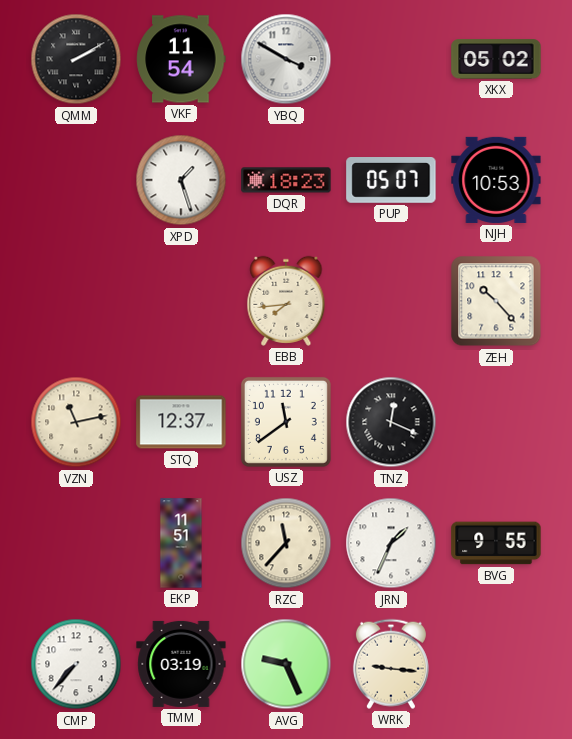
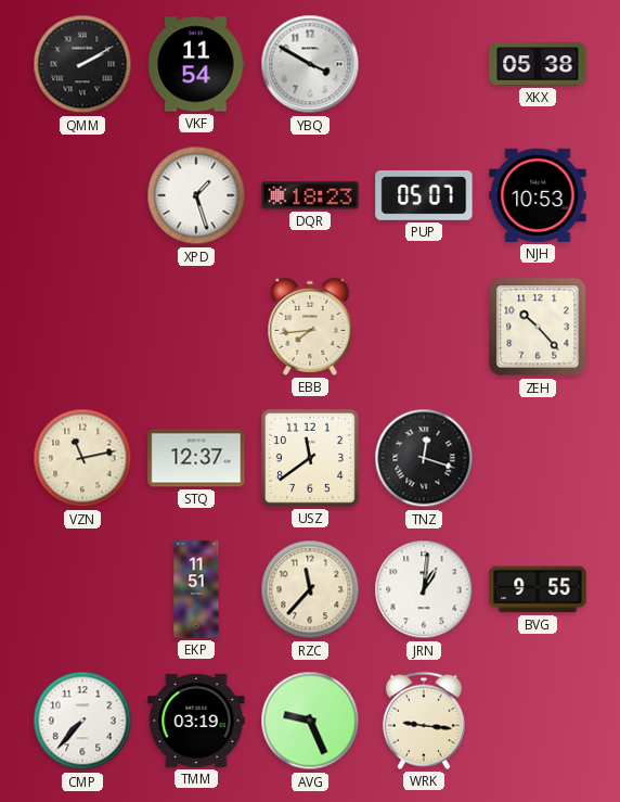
XKX: 05:02 -> 05:38
TNZ: 12:19 -> 12:18
JRN: 1:34 -> 1:01
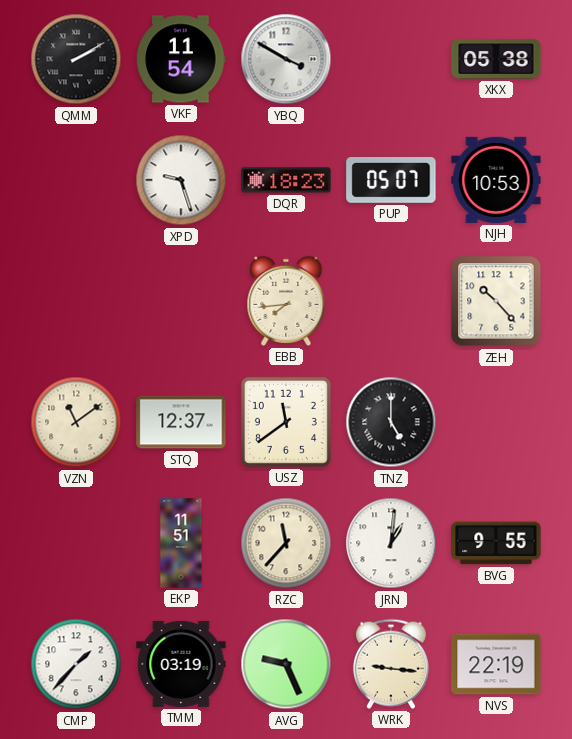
XPD: 1:27 -> 9:27
VZN: 11:13 -> 11:09
TNZ: 12:18 -> 5:00
CMP: 7:37 -> 1:37
NVS: none -> 22:19
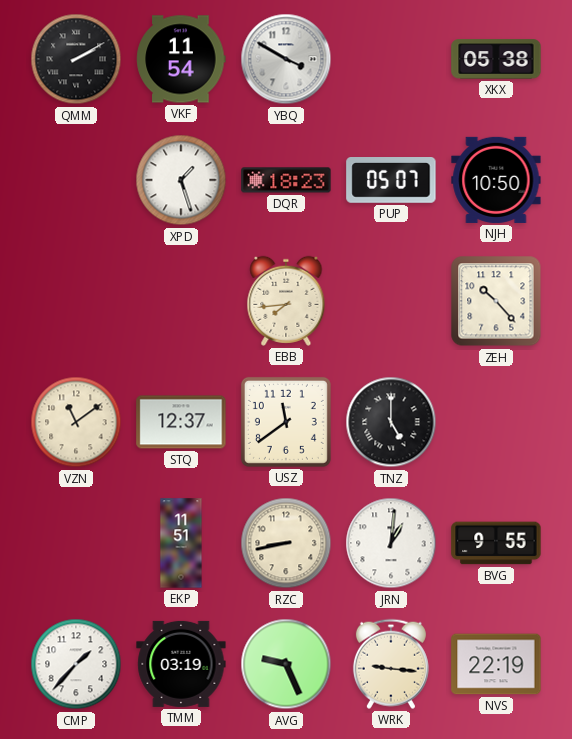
XPD: 9:27 -> 1:27
NJH: 10:53 -> 10:50
RZC: 11:37 -> 8:43
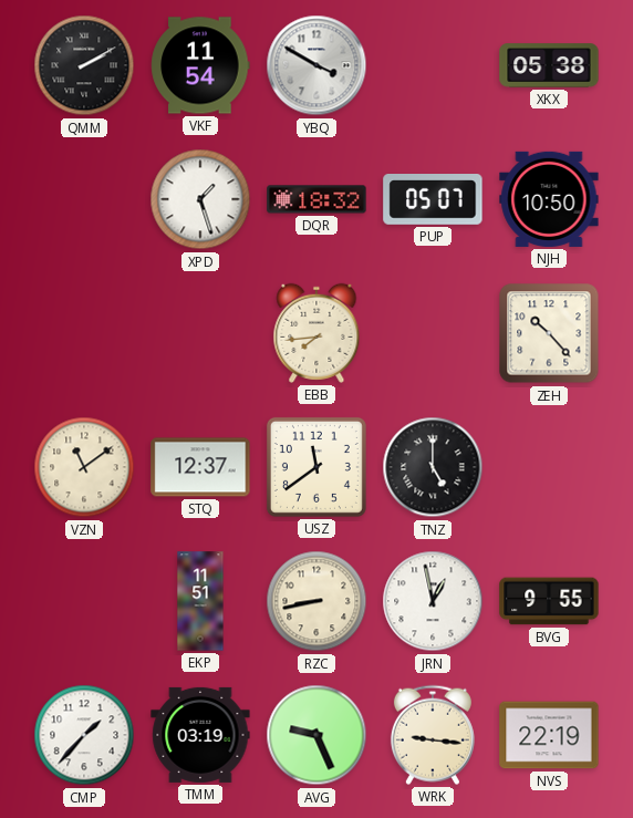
DQR: 18:23 -> 18:32
JRN: 1:01 -> 12:58
